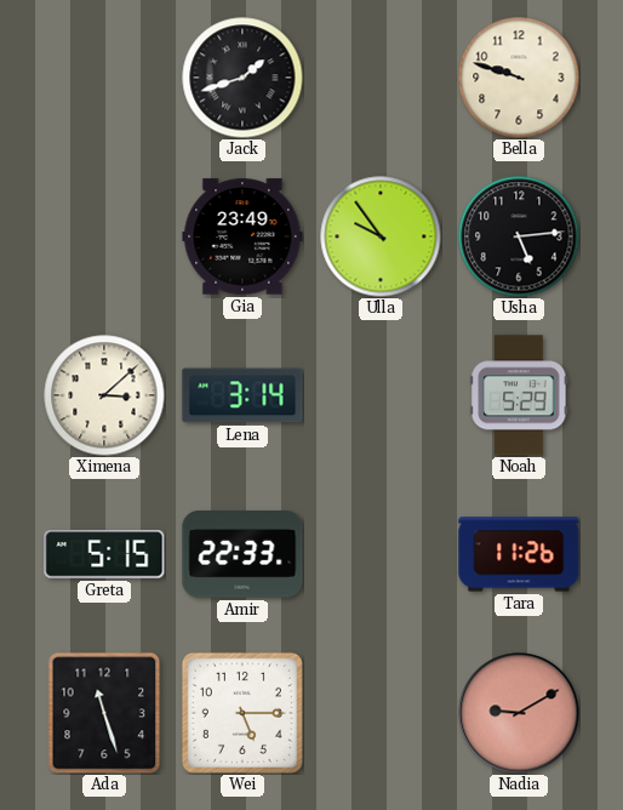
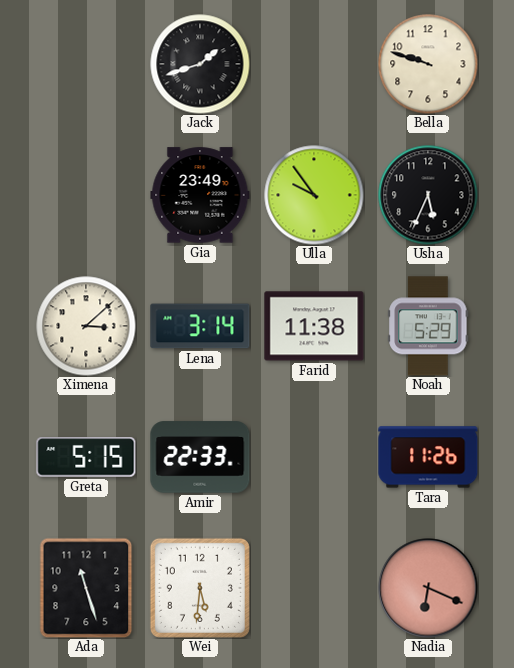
Usha: 5:14 -> 5:34
Farid: none -> 11:38
Wei: 5:15 -> 5:31
Nadia: 9:10 -> 6:19
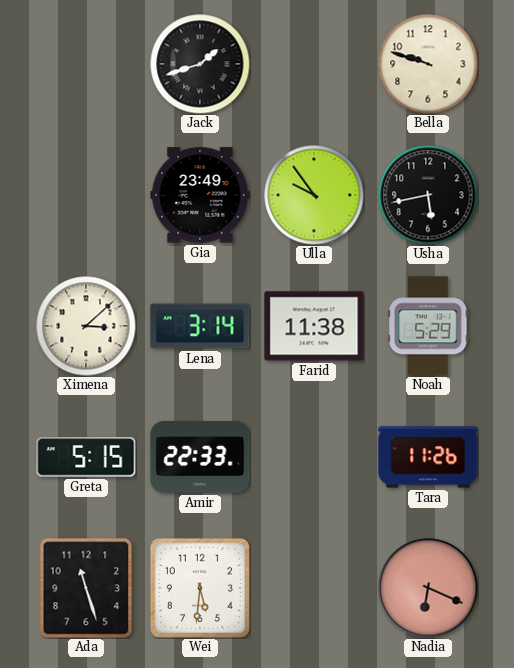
Usha: 5:34 -> 5:43
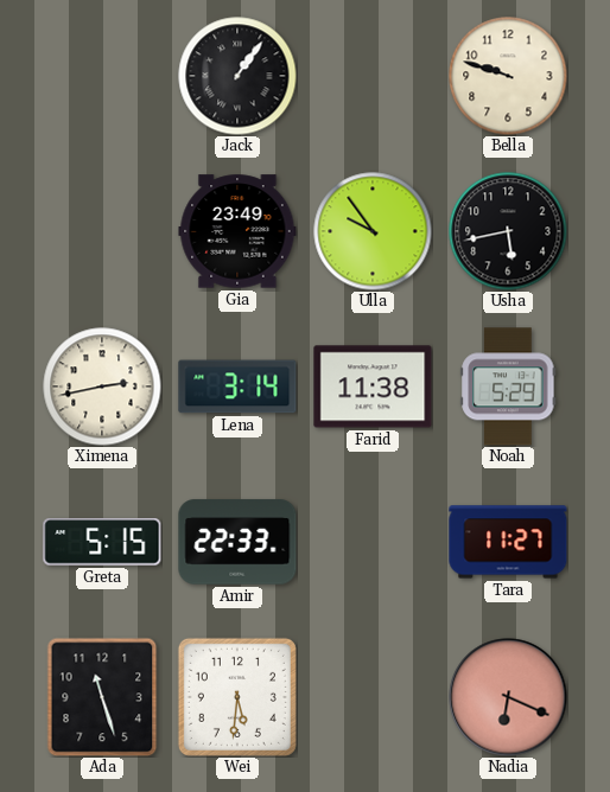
Jack: 1:42 -> 1:06
Ximena: 3:08 -> 2:43
Tara: 11:26 -> 11:27
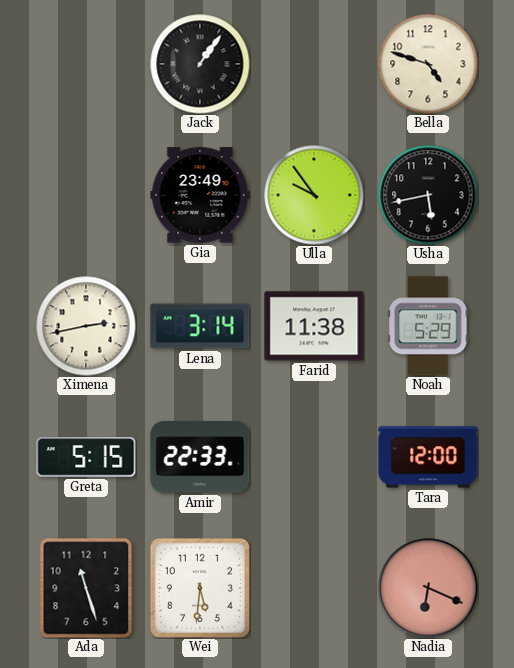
Bella: 9:48 -> 4:48
Tara: 11:27 -> 12:00
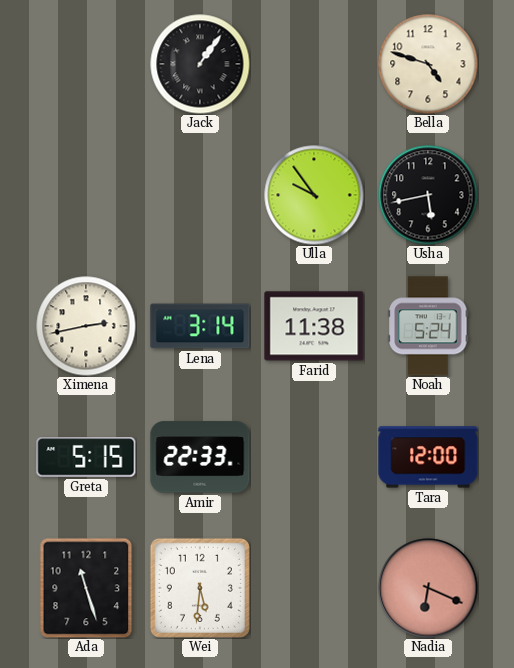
Gia: 23:49 -> none
Noah: 5:29 -> 5:24
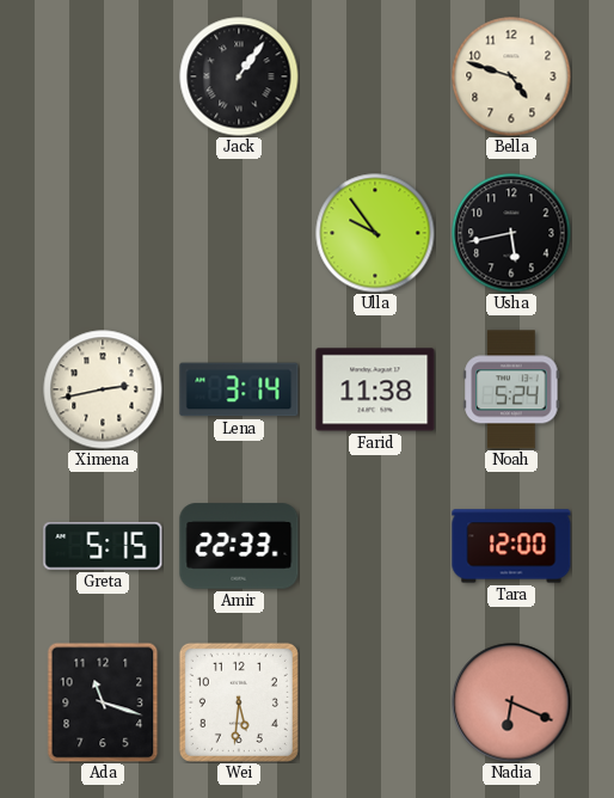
Ada: 11:27 -> 11:18
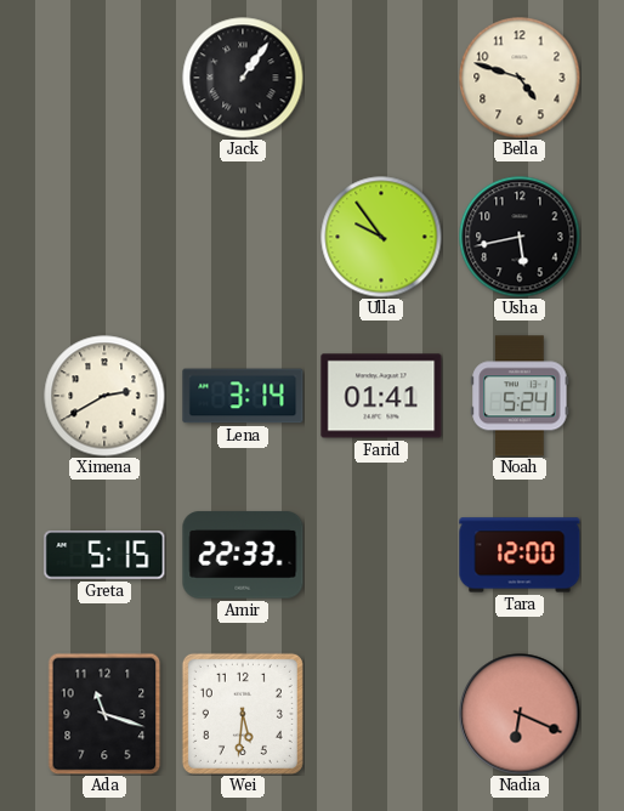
Ximena: 2:43 -> 2:40
Farid: 11:38 -> 01:41
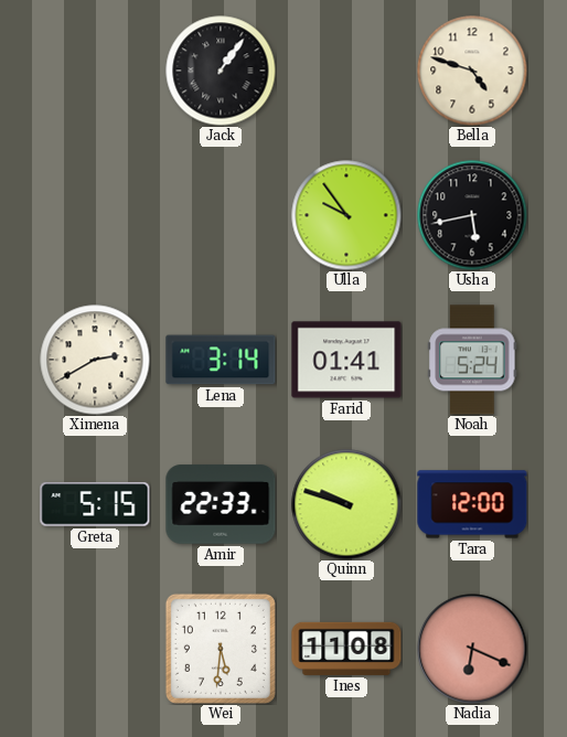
Quinn: none -> 9:48
Ada: 11:18 -> none
Ines: none -> 11:08
